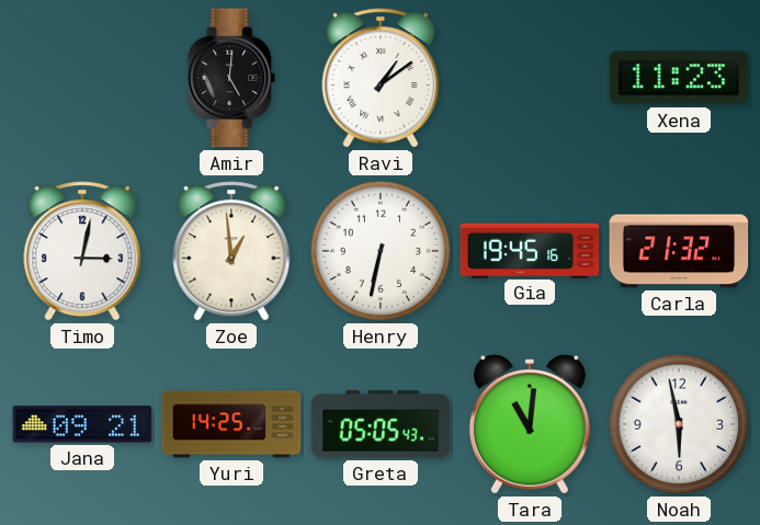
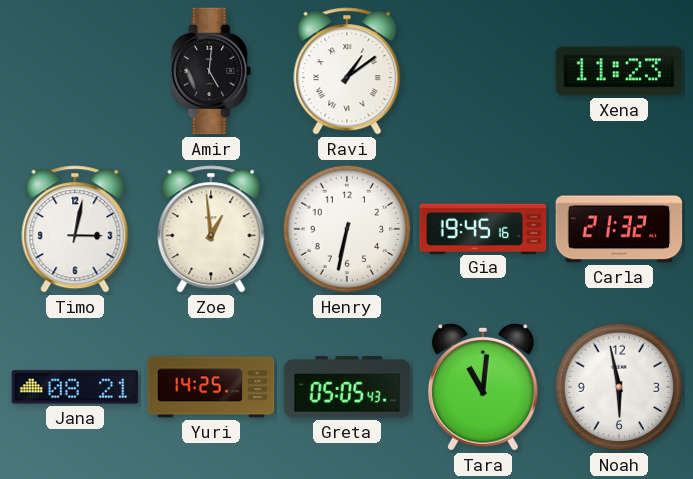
Jana: 09:21 -> 08:21
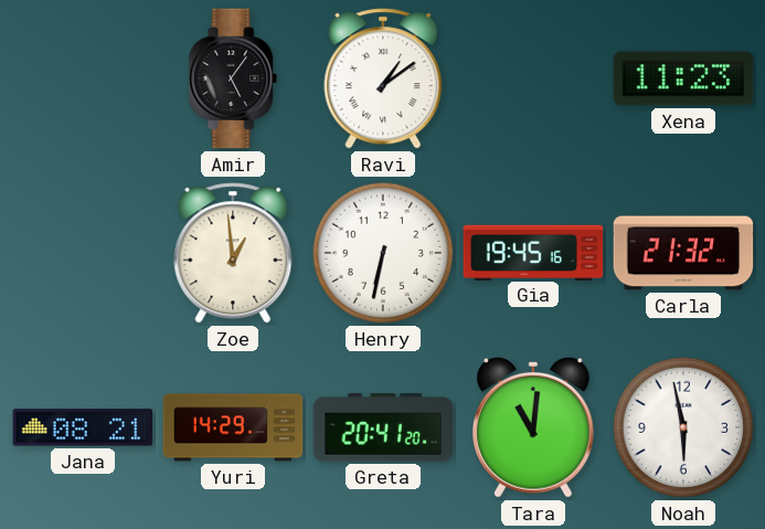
Amir: 5:01 -> 5:06
Timo: 3:02 -> none
Yuri: 14:25 -> 14:29
Greta: 05:05 -> 20:41
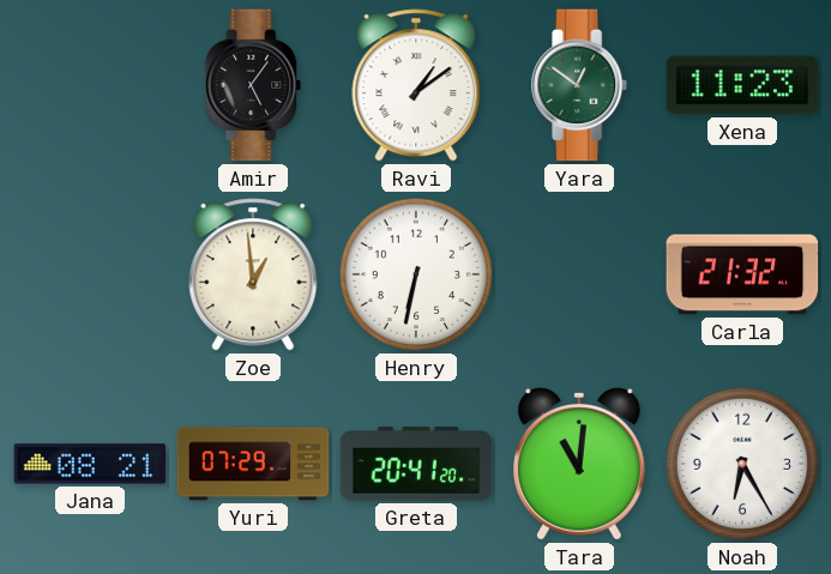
Yara: none -> 12:51
Gia: 19:45 -> none
Yuri: 14:29 -> 07:29
Noah: 5:58 -> 6:25
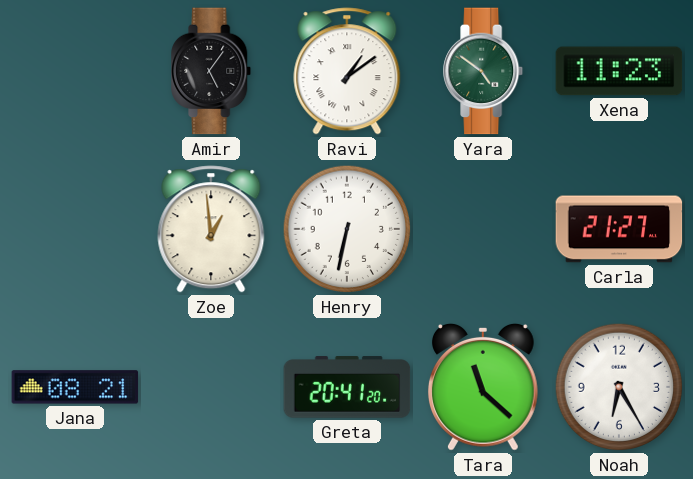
Yara: 12:51 -> 4:51
Carla: 21:32 -> 21:27
Yuri: 07:29 -> none
Tara: 11:01 -> 11:22
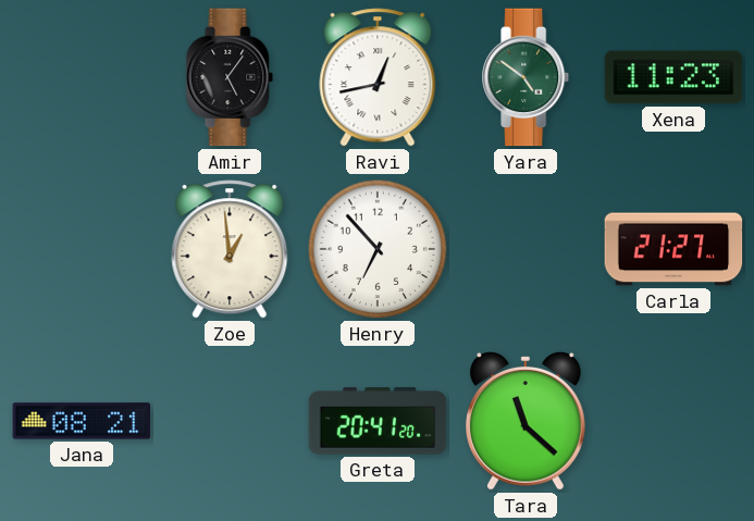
Ravi: 1:09 -> 12:43
Henry: 6:32 -> 6:53
Noah: 6:25 -> none
